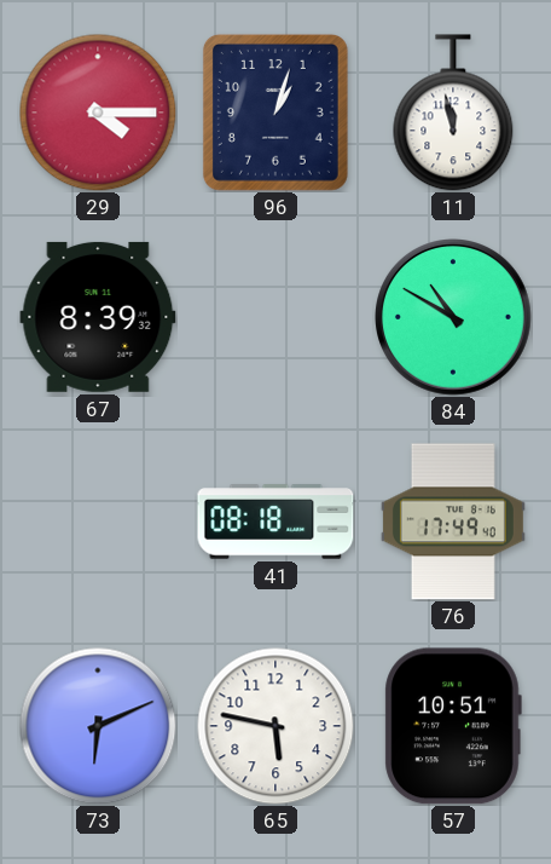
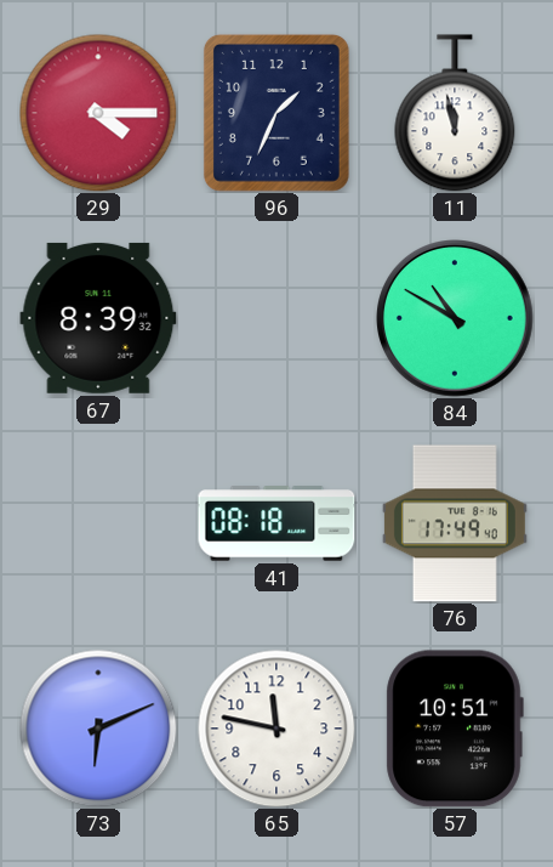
96: 1:03 -> 1:34
65: 5:47 -> 11:47
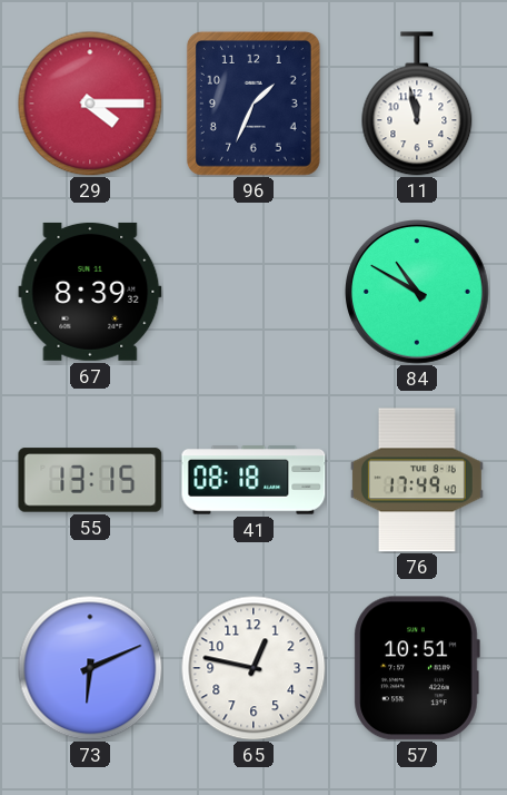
55: none -> 13:15
65: 11:47 -> 12:47
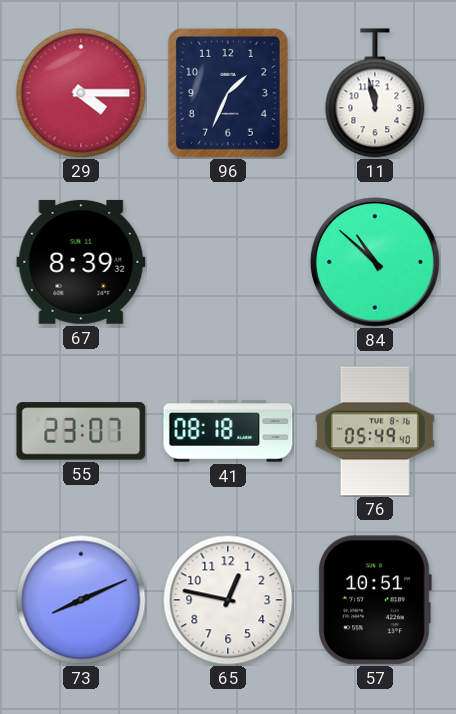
84: 10:50 -> 10:52
55: 13:15 -> 23:07
76: 17:49 -> 05:49
73: 6:11 -> 8:11
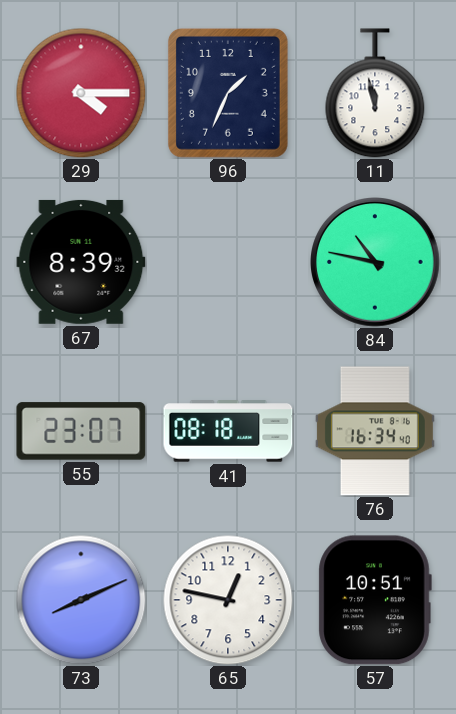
84: 10:52 -> 10:47
76: 05:49 -> 16:34
